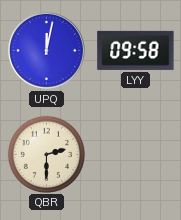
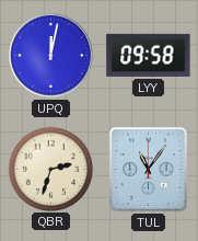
QBR: 2:30 -> 2:33
TUL: none -> 11:06
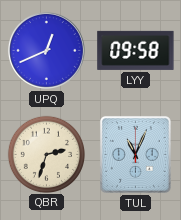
UPQ: 12:02 -> 12:41
TUL: 11:06 -> 11:04
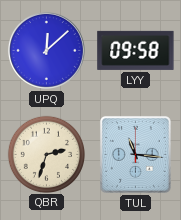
UPQ: 12:41 -> 12:08
TUL: 11:04 -> 11:16
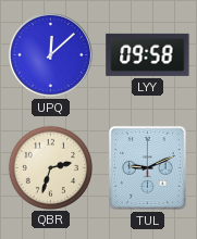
TUL: 11:16 -> 9:11
